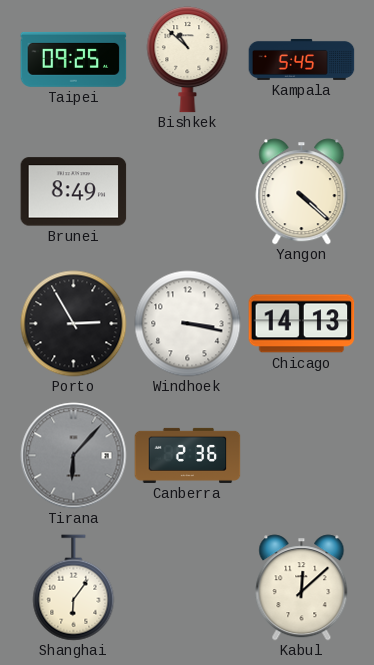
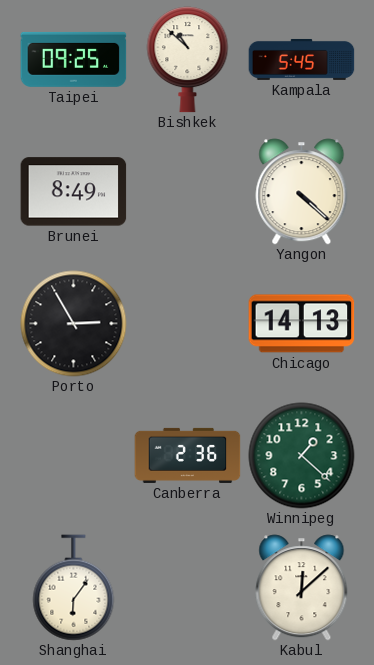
Windhoek: 3:17 -> none
Tirana: 6:07 -> none
Winnipeg: none -> 1:22
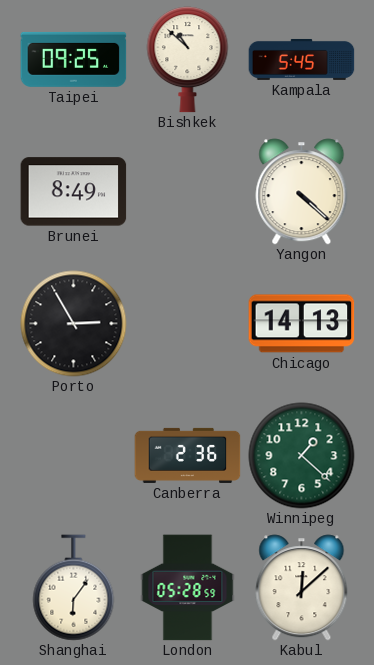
London: none -> 05:28
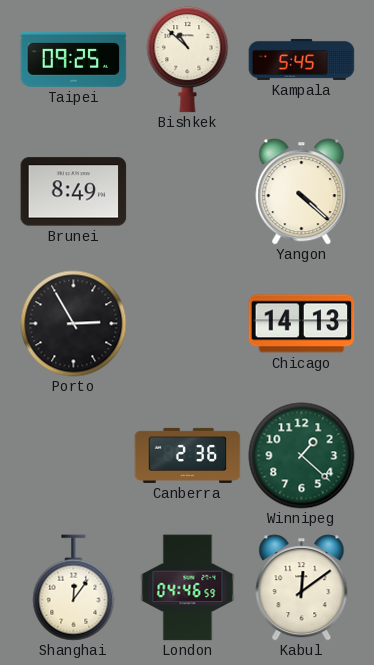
Shanghai: 6:06 -> 12:06
London: 05:28 -> 04:46
Kabul: 12:08 -> 12:09
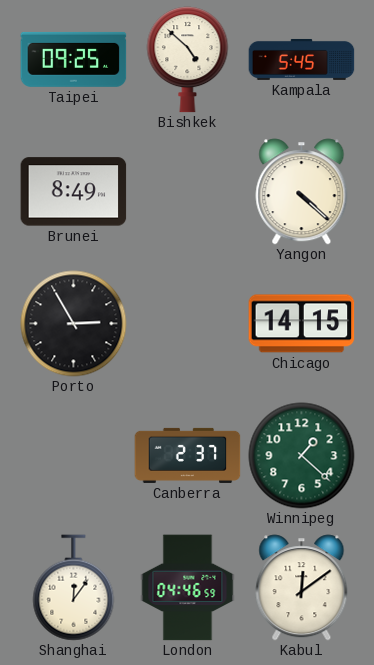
Bishkek: 10:52 -> 4:52
Chicago: 14:13 -> 14:15
Canberra: 2:36 -> 2:37
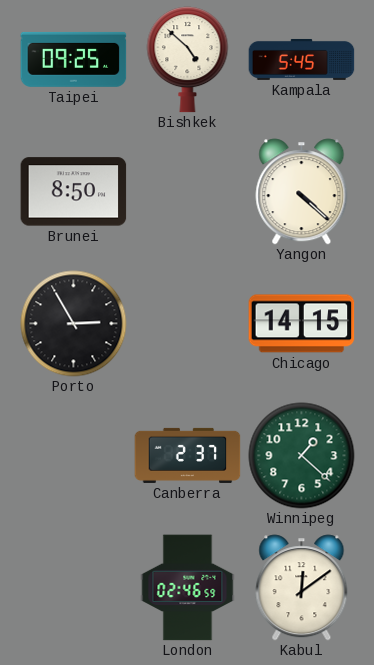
Brunei: 8:49 -> 8:50
Shanghai: 12:06 -> none
London: 04:46 -> 02:46
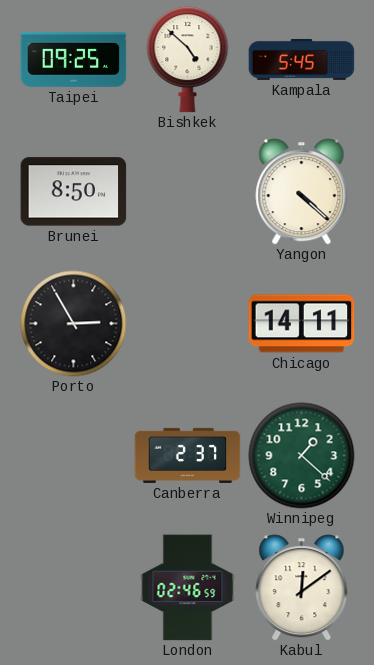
Chicago: 14:15 -> 14:11
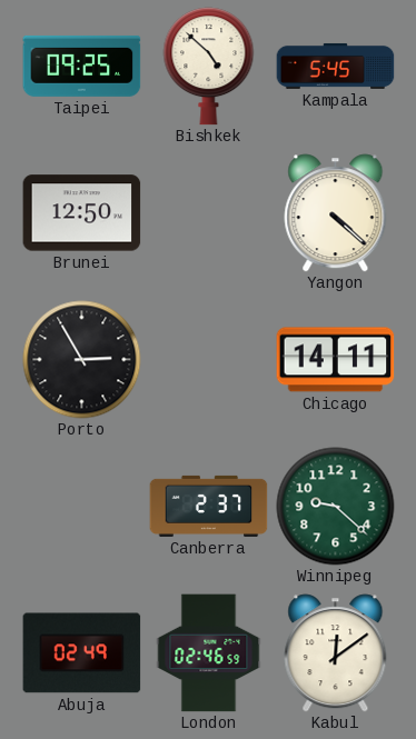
Brunei: 8:50 -> 12:50
Winnipeg: 1:22 -> 9:22
Abuja: none -> 02:49
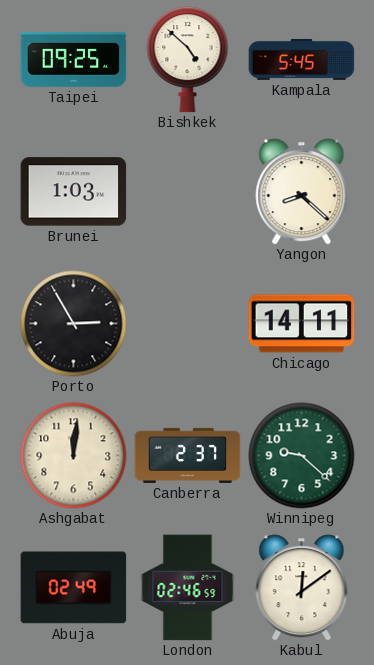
Brunei: 12:50 -> 1:03
Yangon: 4:22 -> 8:22
Ashgabat: none -> 12:01
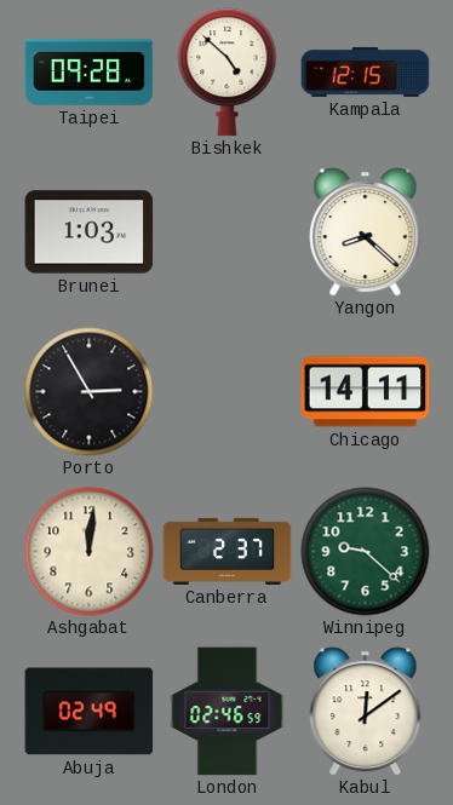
Taipei: 09:25 -> 09:28
Kampala: 5:45 -> 12:15
